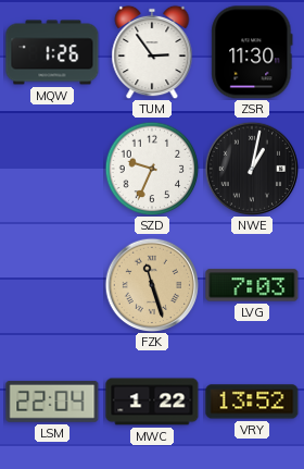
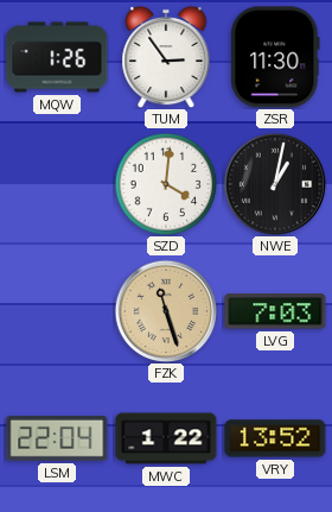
SZD: 9:34 -> 4:01
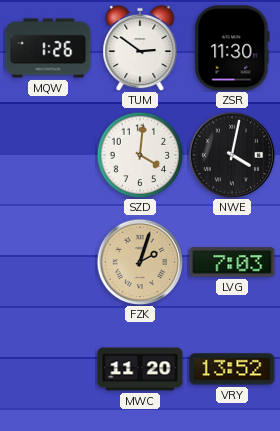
TUM: 2:54 -> 2:51
NWE: 1:02 -> 4:02
FZK: 11:27 -> 2:03
LSM: 22:04 -> none
MWC: 1:22 -> 11:20
